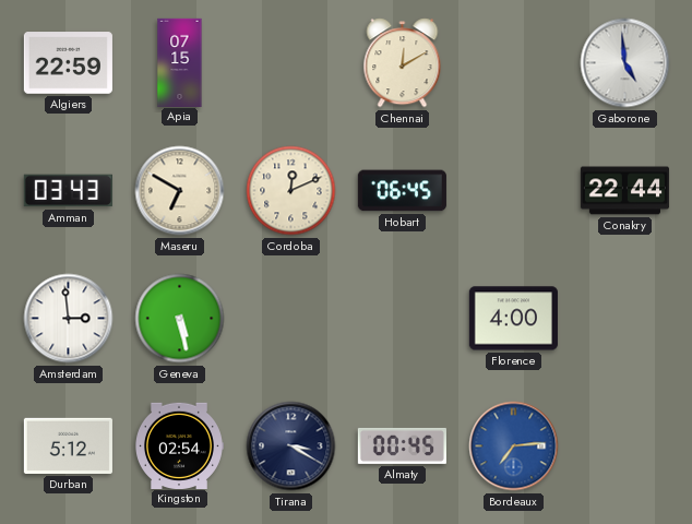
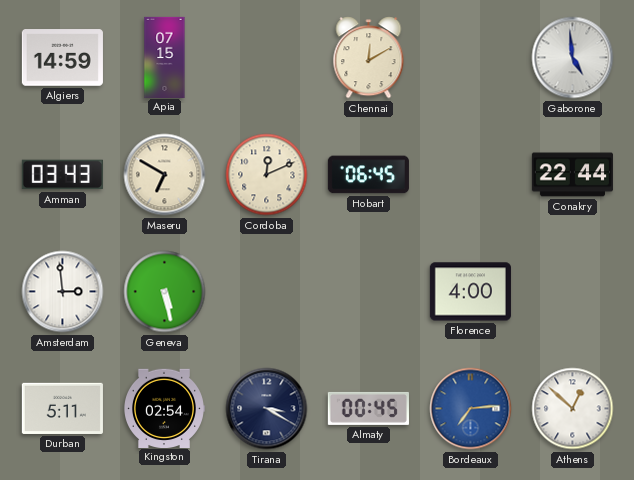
Algiers: 22:59 -> 14:59
Durban: 5:12 -> 5:11
Athens: none -> 12:52
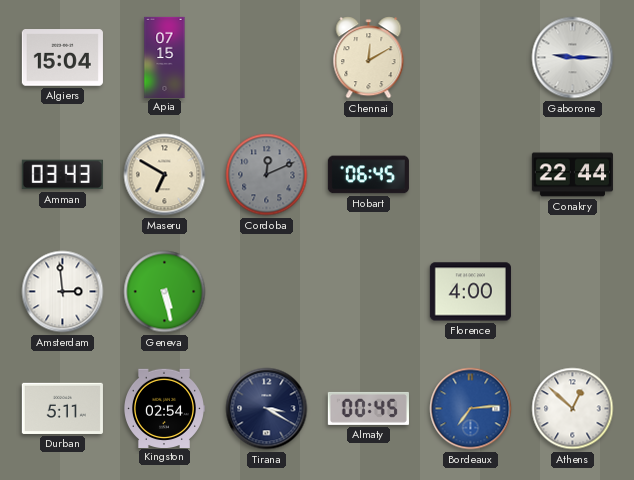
Algiers: 14:59 -> 15:04
Gaborone: 4:59 -> 9:15
Cordoba dial: cream -> grey
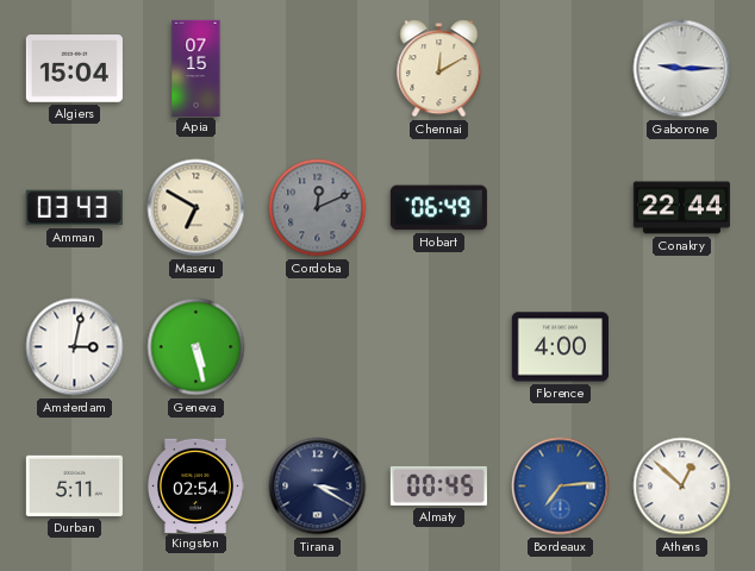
Hobart: 06:45 -> 06:49
Amsterdam: 2:59 -> 3:02
